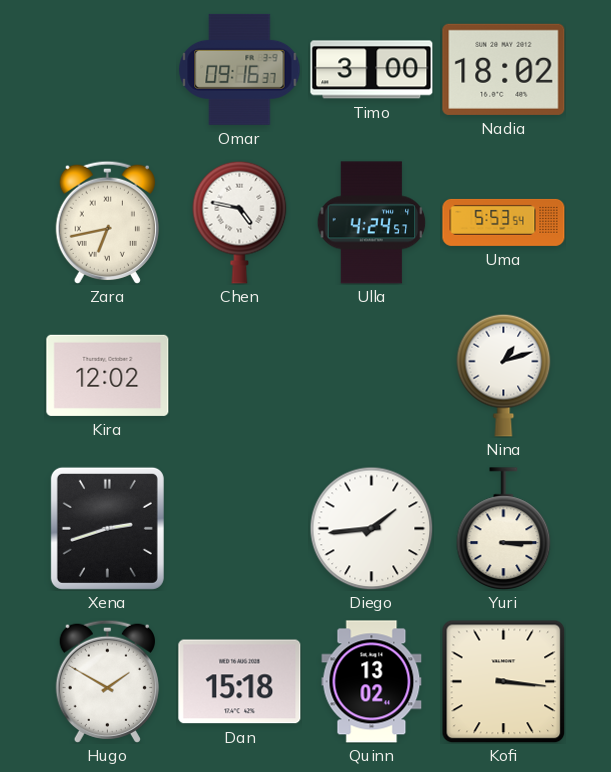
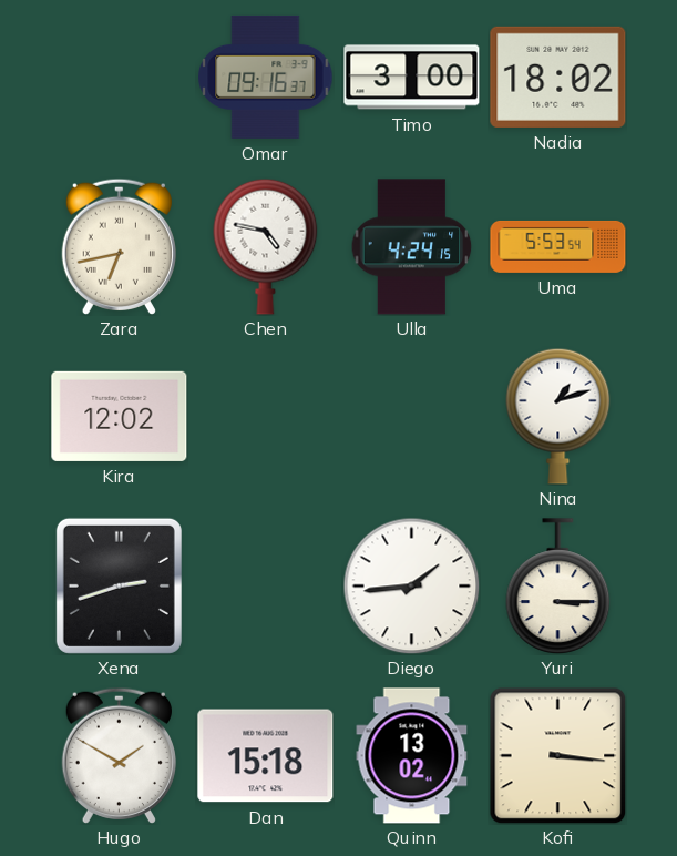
Ulla: 4:24:57 -> 4:24:15
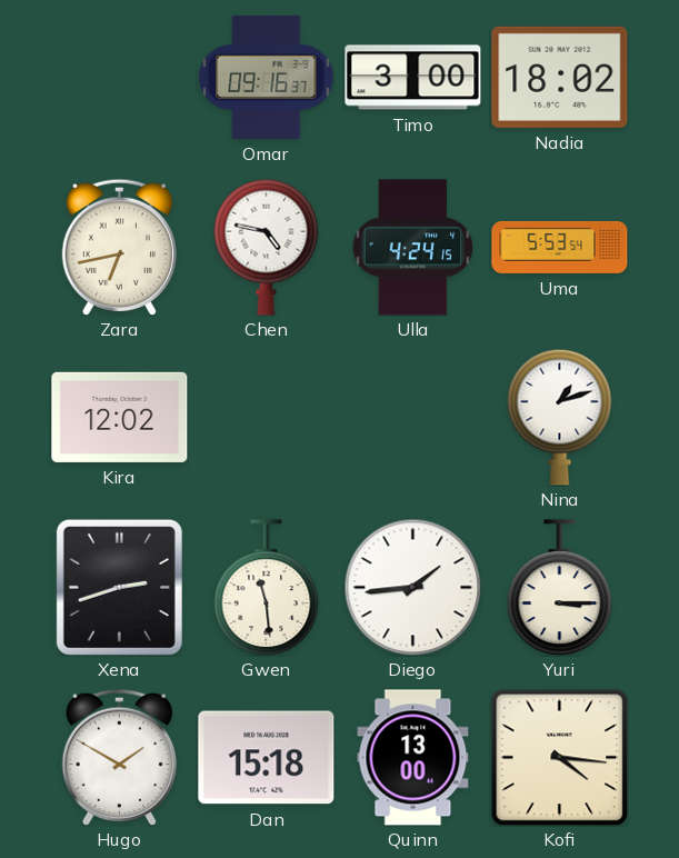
Gwen: none -> 11:29
Quinn: 13:02 -> 13:00
Kofi: 3:16 -> 4:16
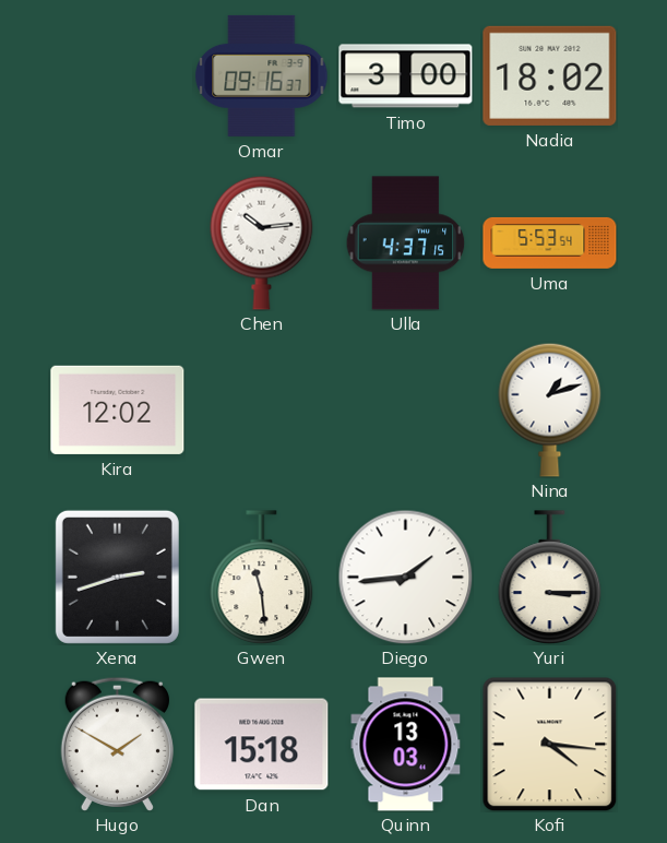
Zara: 6:43 -> none
Chen: 4:47 -> 10:14
Ulla: 4:24 -> 4:37
Quinn: 13:00 -> 13:03
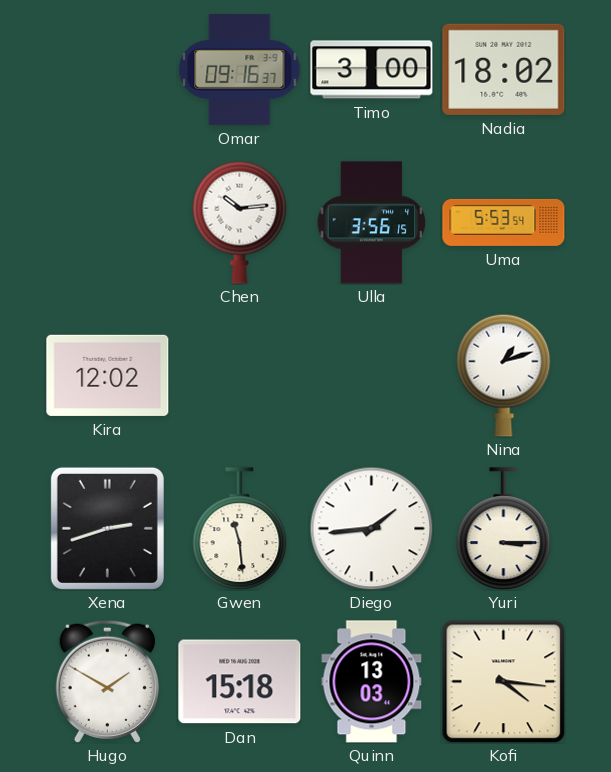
Ulla: 4:37 -> 3:56
